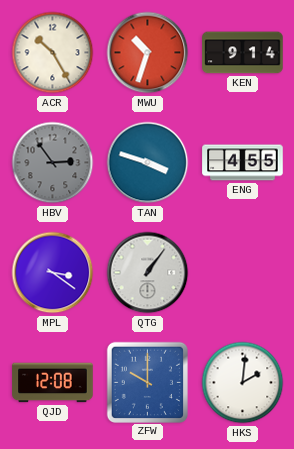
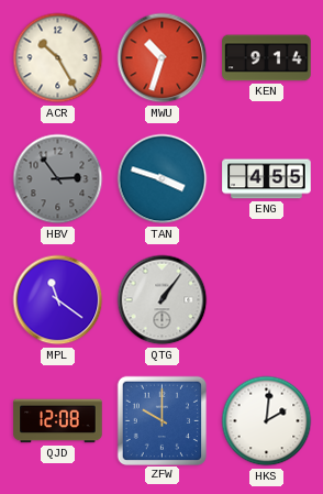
MPL: 3:21 -> 11:21
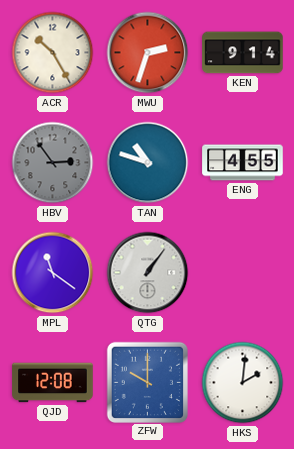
MWU: 10:33 -> 2:33
TAN: 3:48 -> 10:48
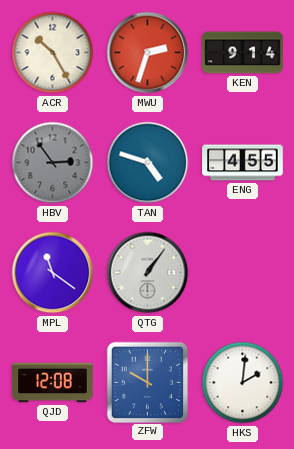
TAN: 10:48 -> 4:48
